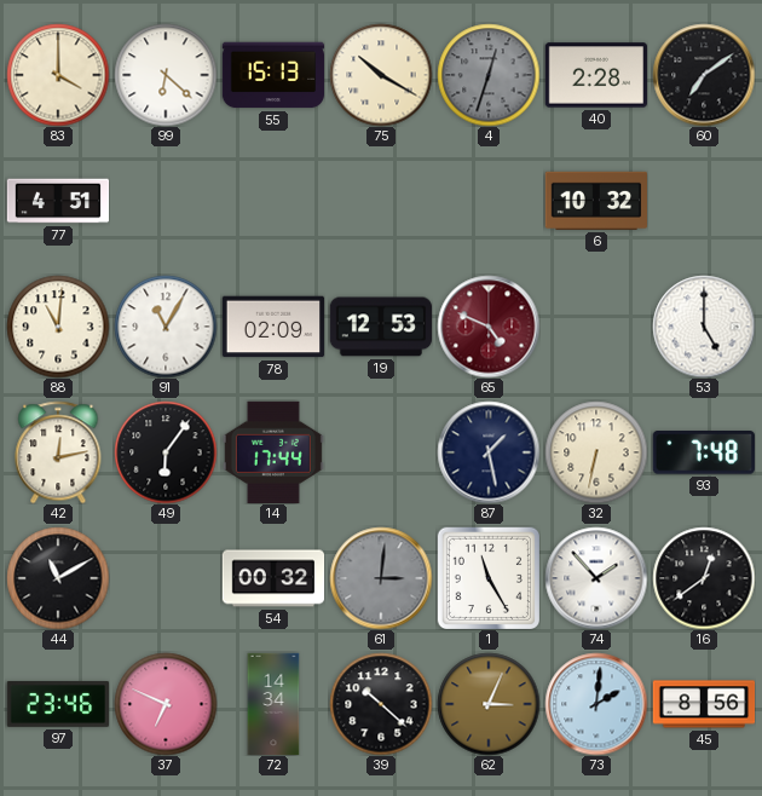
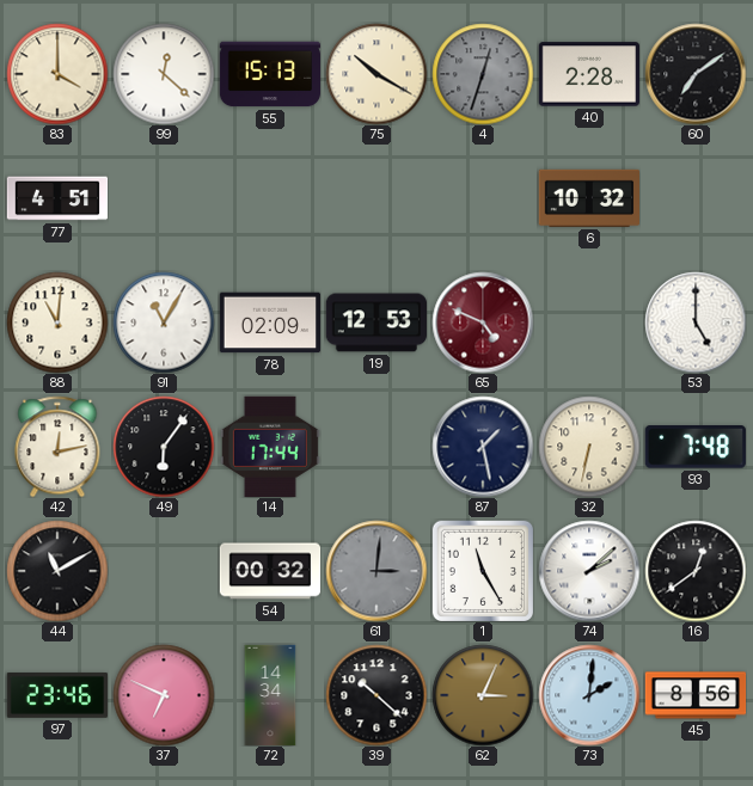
99: 6:22 -> 12:22
74: 1:53 -> 2:08
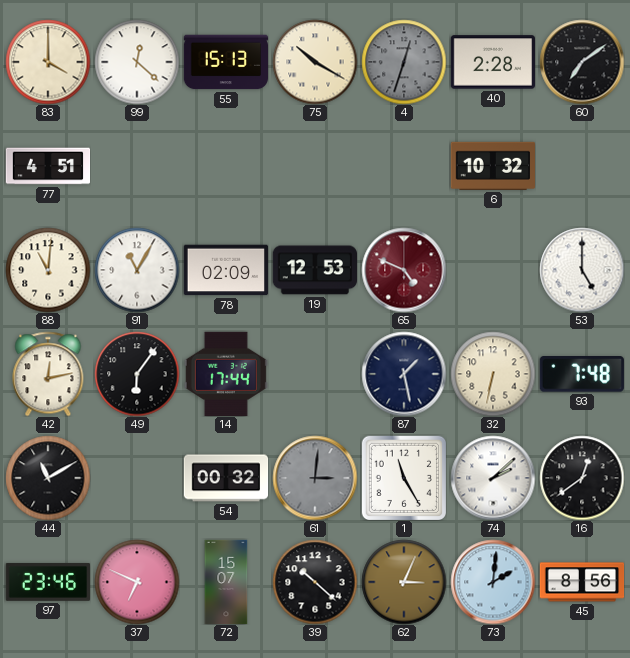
72: 14:34 -> 15:07
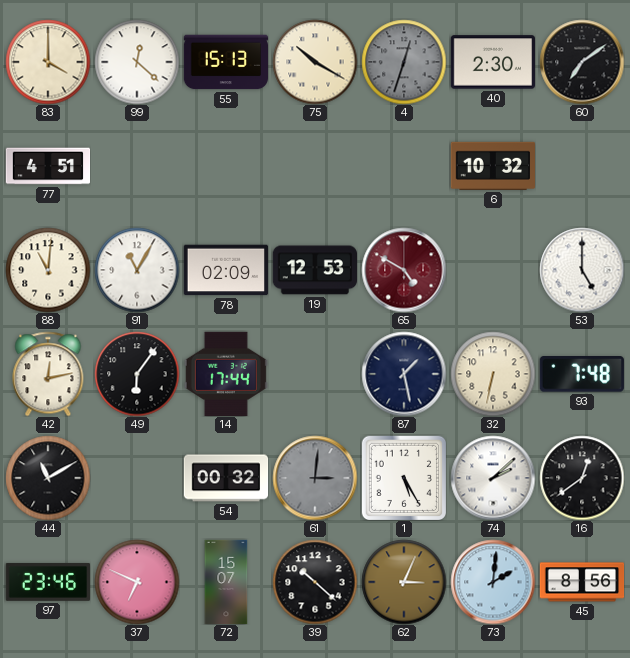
40: 2:28 -> 2:30
65: 4:49 -> 4:50
1: 11:25 -> 5:25
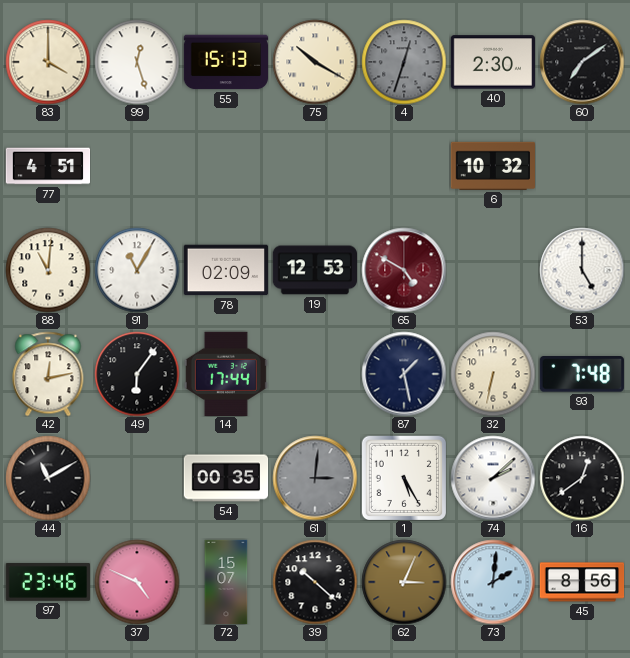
99: 12:22 -> 12:27
54: 00:32 -> 00:35
37: 6:49 -> 4:49
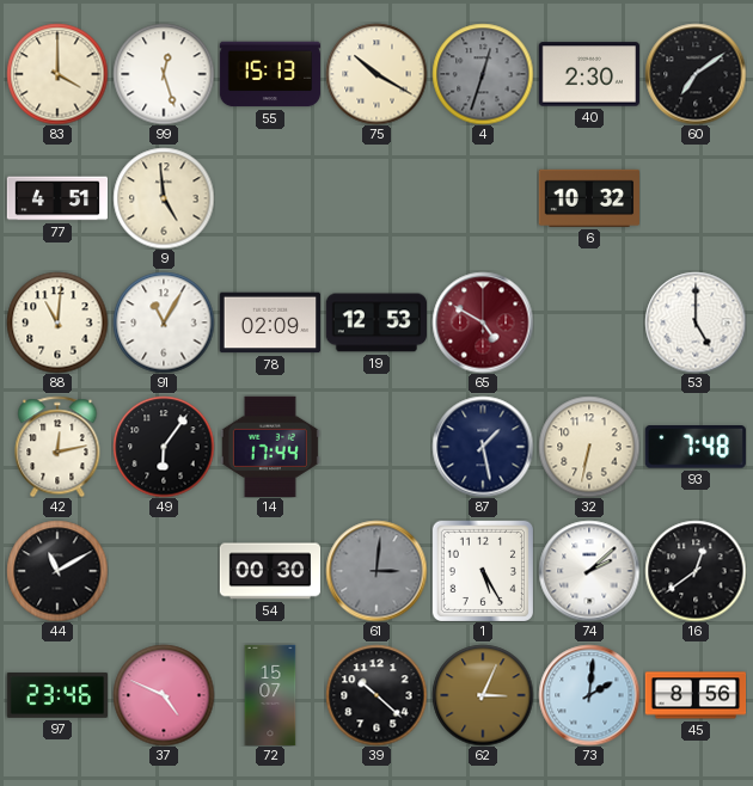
9: none -> 4:59
54: 00:35 -> 00:30
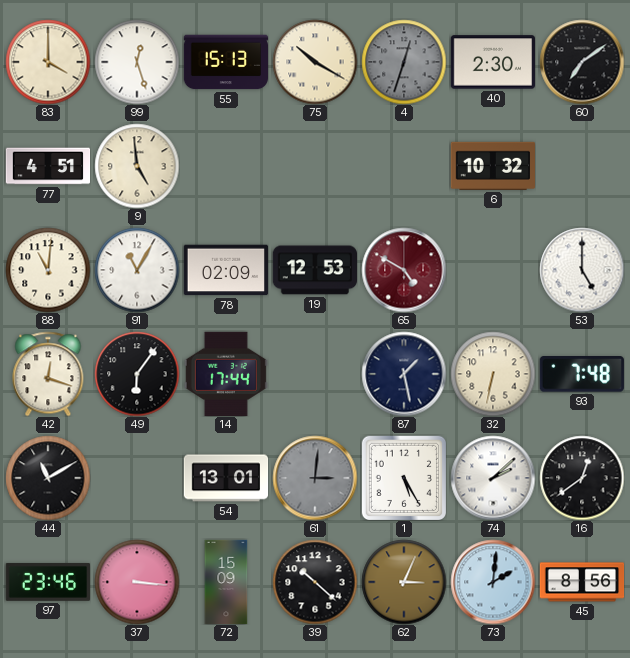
42: 12:13 -> 12:18
54: 00:30 -> 13:01
37: 4:49 -> 3:16
72: 15:07 -> 15:09
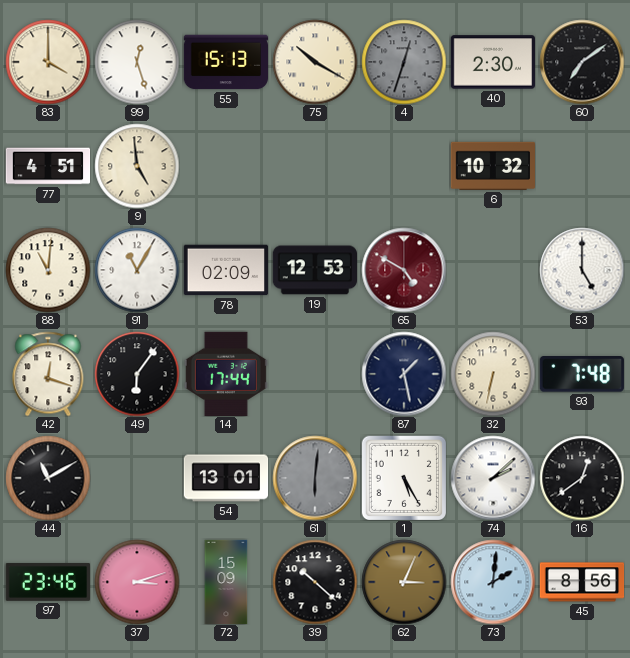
61: 3:01 -> 6:01
37: 3:16 -> 3:12
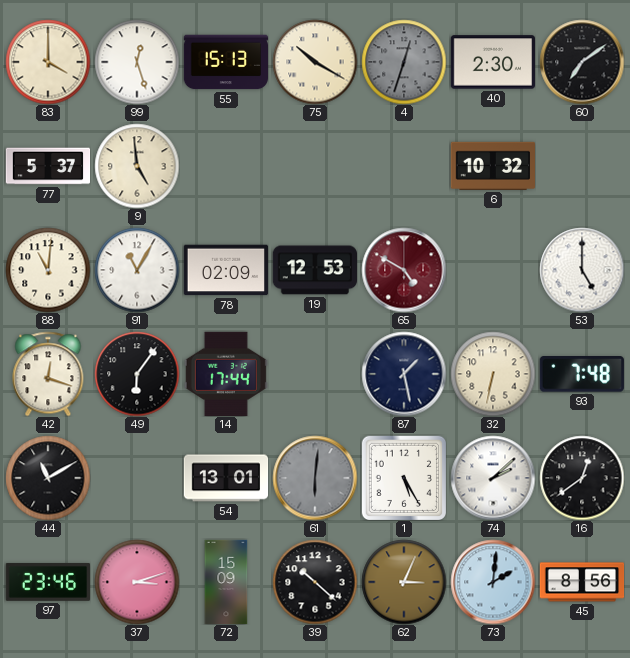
77: 4:51 -> 5:37
